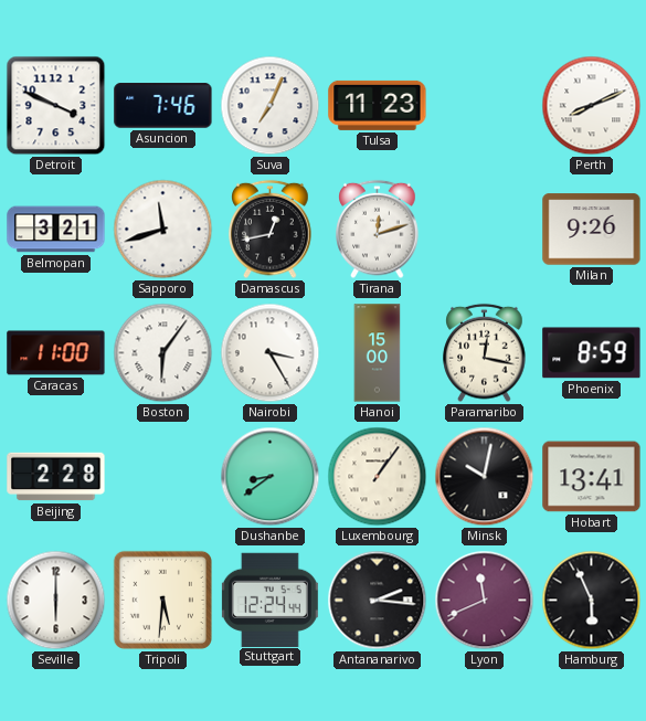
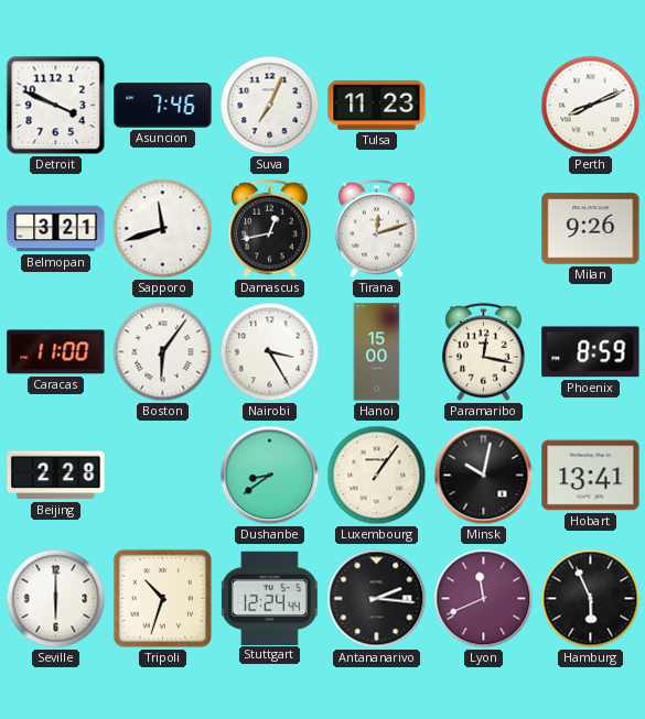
Tripoli: 5:31 -> 10:33
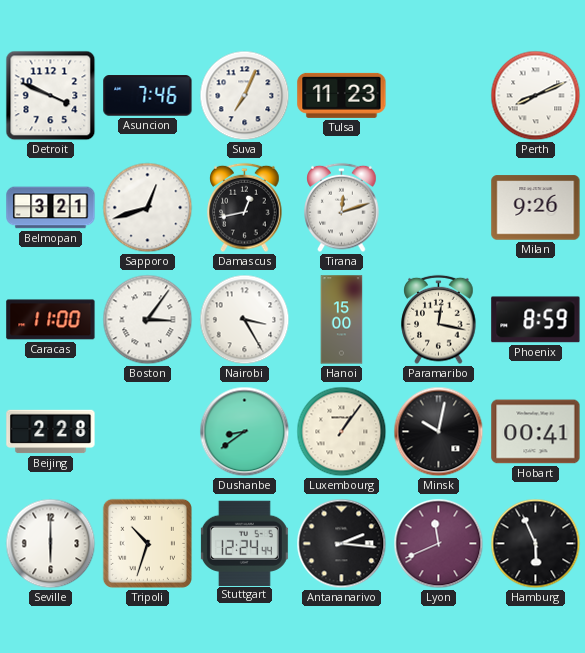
Sapporo: 11:42 -> 12:42
Boston: 6:06 -> 3:06
Hobart: 13:41 -> 00:41
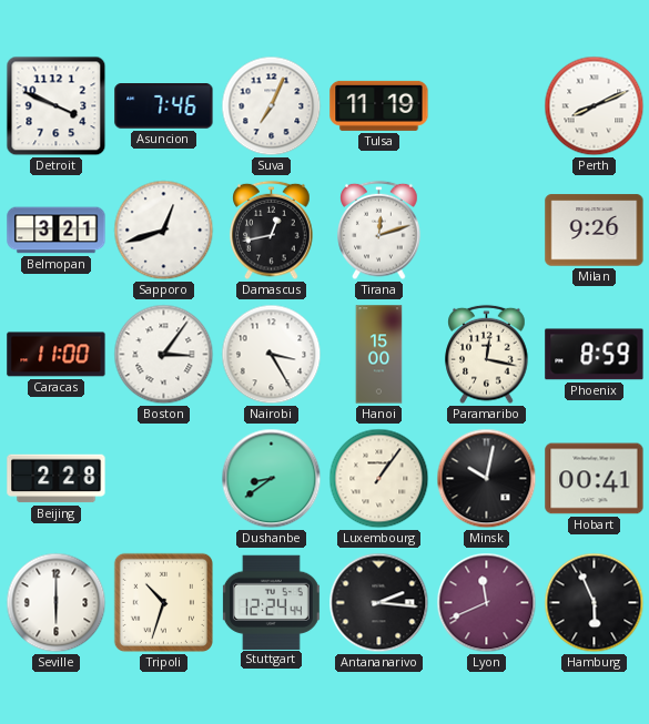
Tulsa: 11:23 -> 11:19
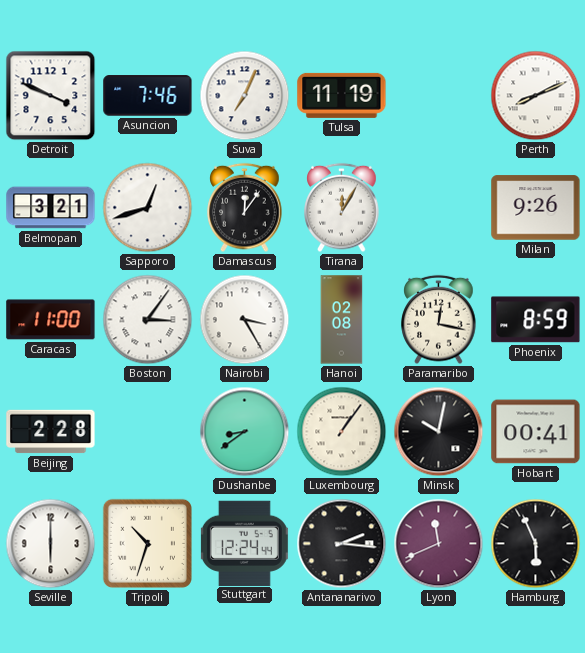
Damascus: 12:43 -> 12:06
Tirana: 12:12 -> 12:05
Hanoi: 15:00 -> 02:08
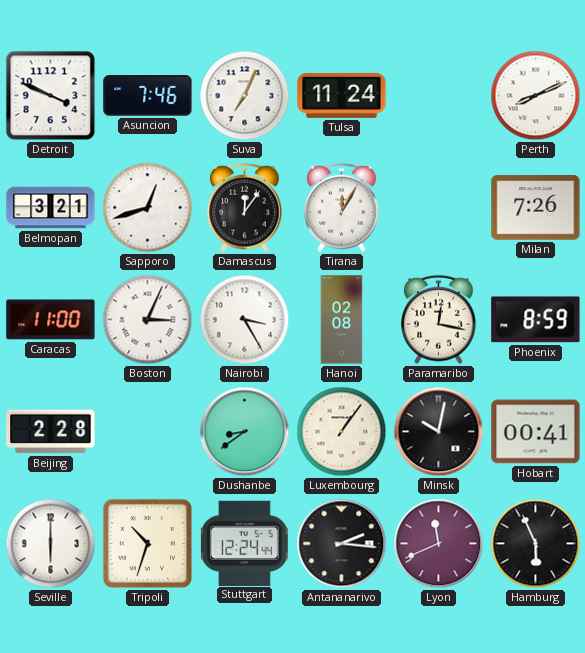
Tulsa: 11:19 -> 11:24
Milan: 9:26 -> 7:26
Boston: 3:06 -> 3:04
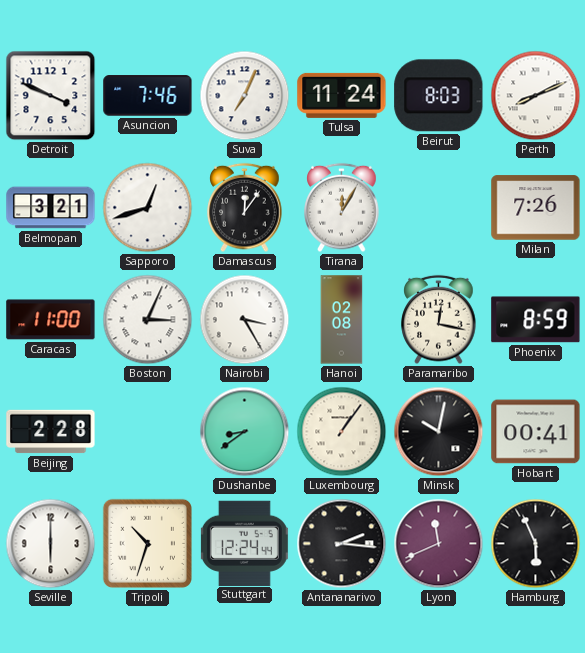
Beirut: none -> 8:03
